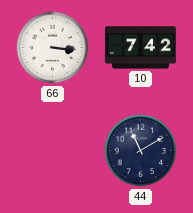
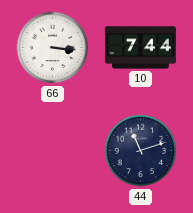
10: 7:42 -> 7:44
44: 11:10 -> 11:12
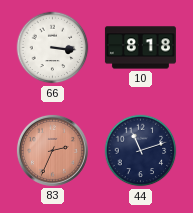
10: 7:44 -> 8:18
83: none -> 2:34
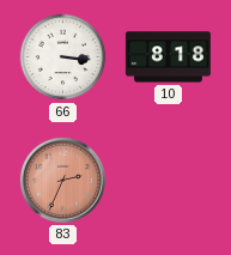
44: 11:12 -> none
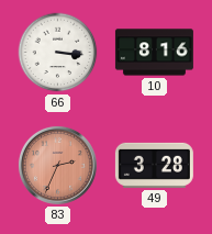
10: 8:18 -> 8:16
49: none -> 3:28
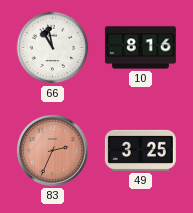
66: 3:16 -> 10:58
49: 3:28 -> 3:25
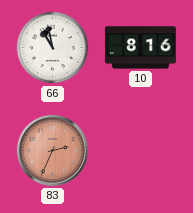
49: 3:25 -> none
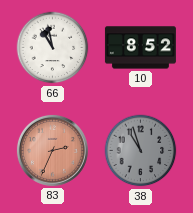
10: 8:16 -> 8:52
38: none -> 10:57
